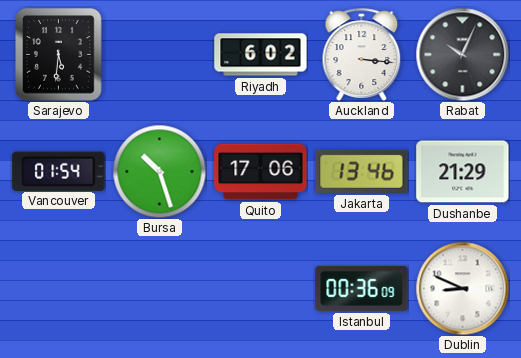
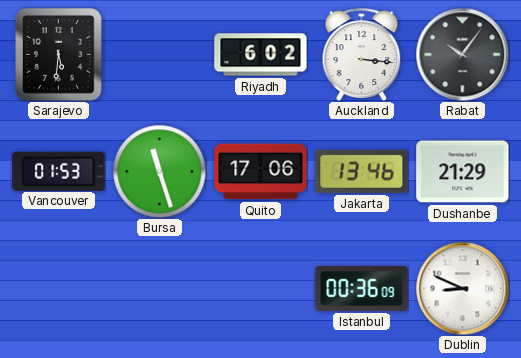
Rabat: 10:04 -> 10:06
Vancouver: 01:54 -> 01:53
Bursa: 10:27 -> 11:27
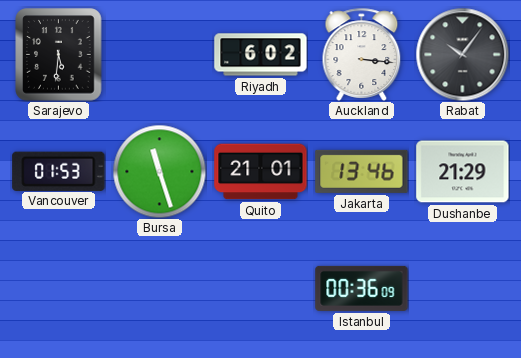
Quito: 17:06 -> 21:01
Dublin: 8:49 -> none
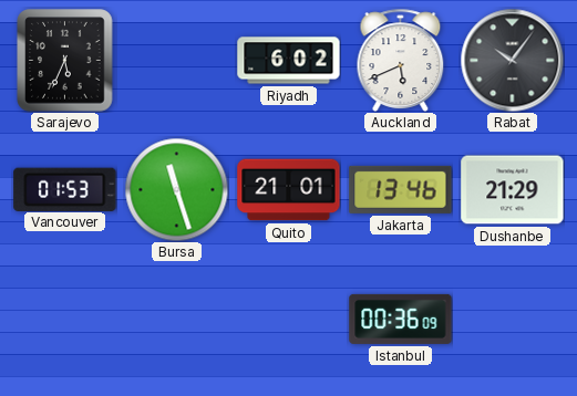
Sarajevo: 5:31 -> 5:34
Auckland: 3:16 -> 5:41
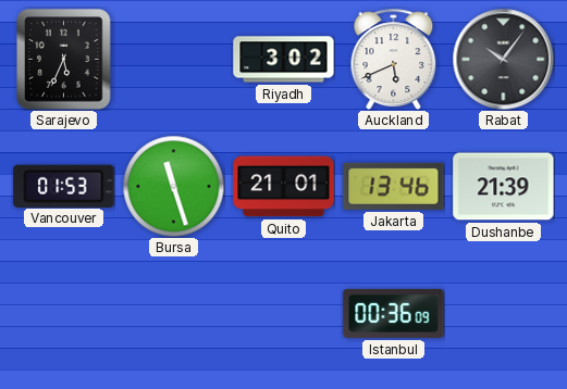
Riyadh: 6:02 -> 3:02
Dushanbe: 21:29 -> 21:39
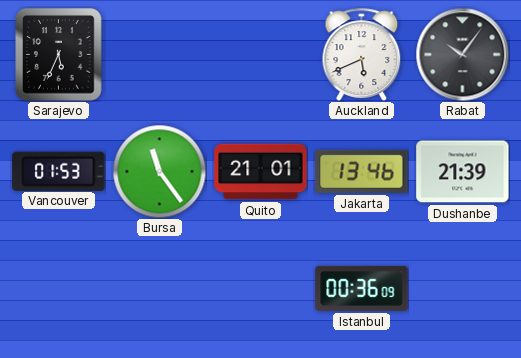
Riyadh: 3:02 -> none
Bursa: 11:27 -> 11:24
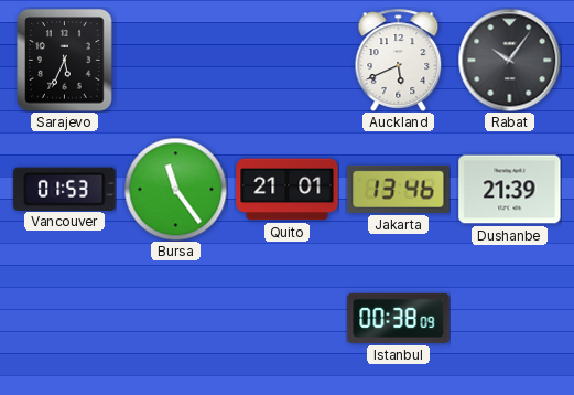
Istanbul: 00:36 -> 00:38
